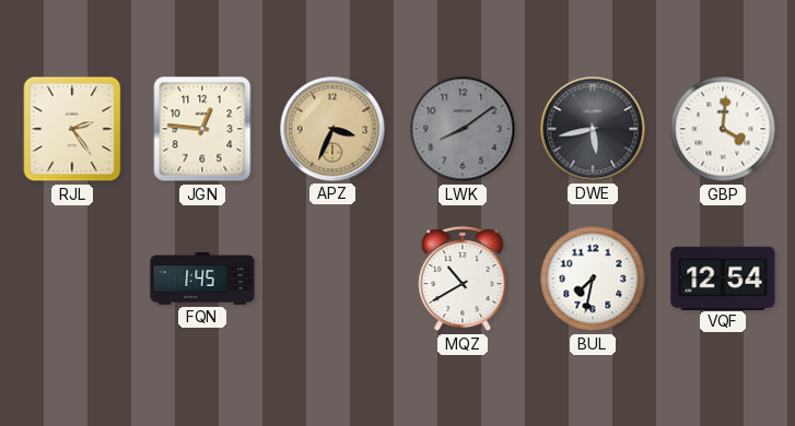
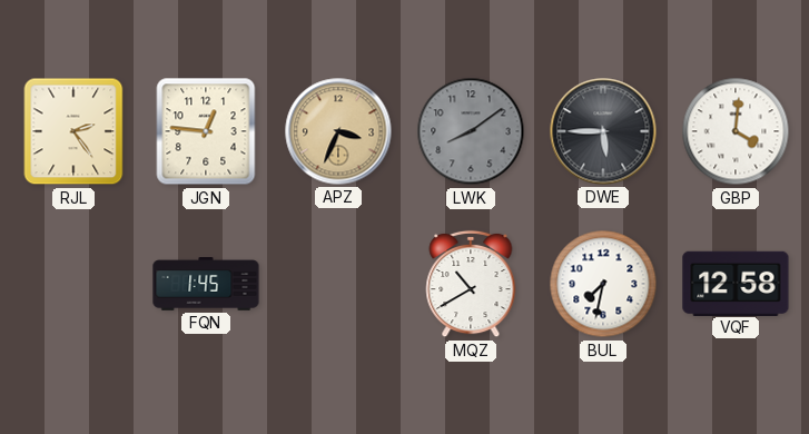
DWE: 5:43 -> 5:45
VQF: 12:54 -> 12:58
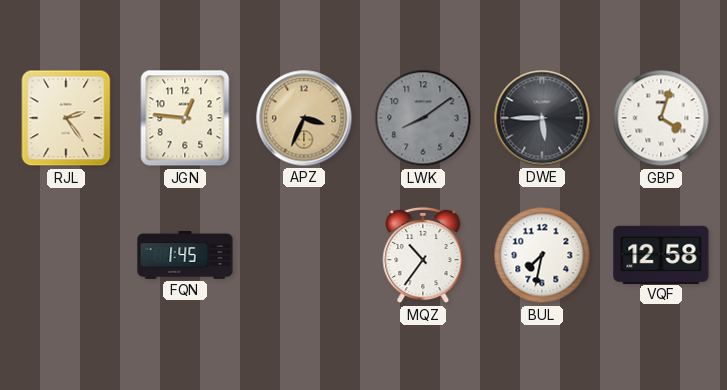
GBP: 4:01 -> 4:03
MQZ: 10:40 -> 10:36
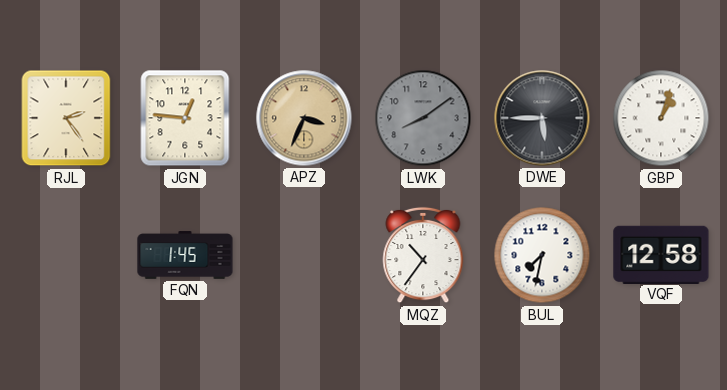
GBP: 4:03 -> 1:03
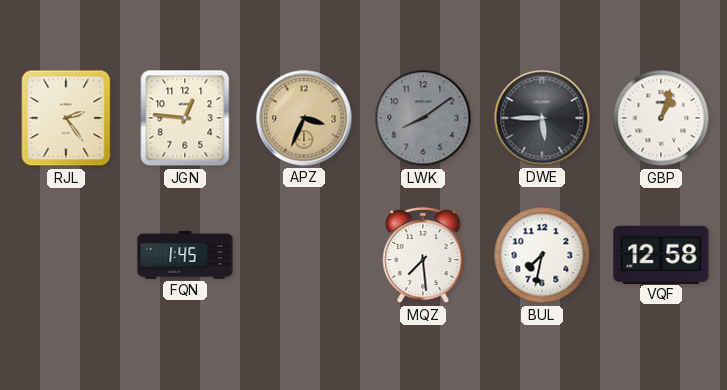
MQZ: 10:36 -> 7:29
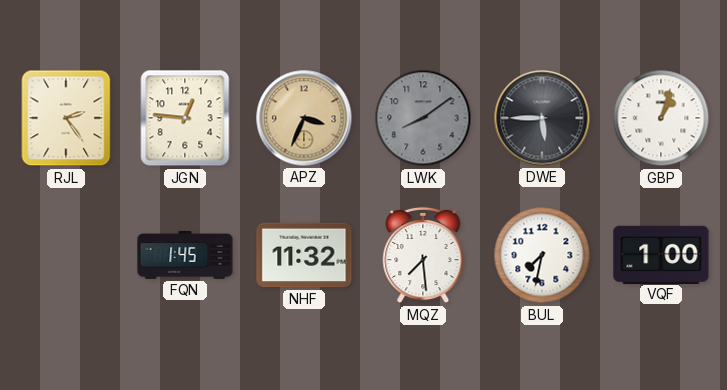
NHF: none -> 11:32
VQF: 12:58 -> 1:00
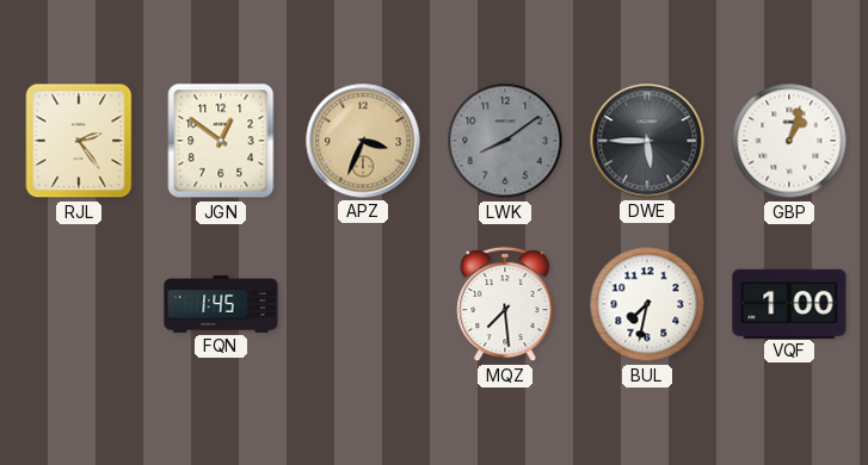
JGN: 12:46 -> 12:51
NHF: 11:32 -> none
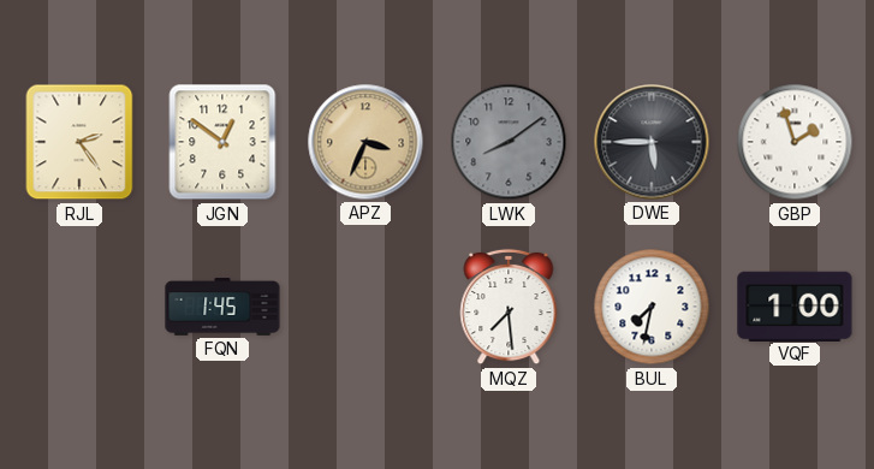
GBP: 1:03 -> 1:57
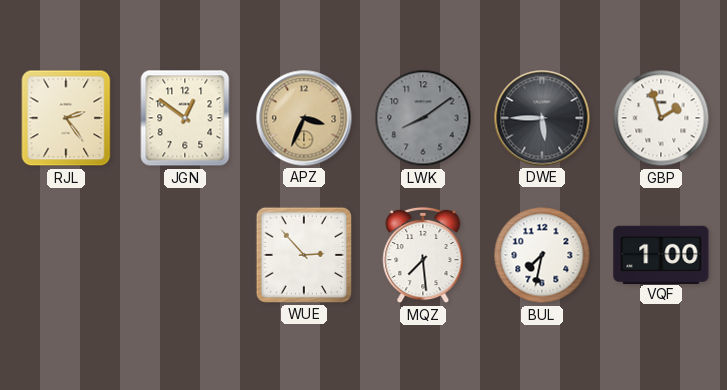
FQN: 1:45 -> none
WUE: none -> 2:53
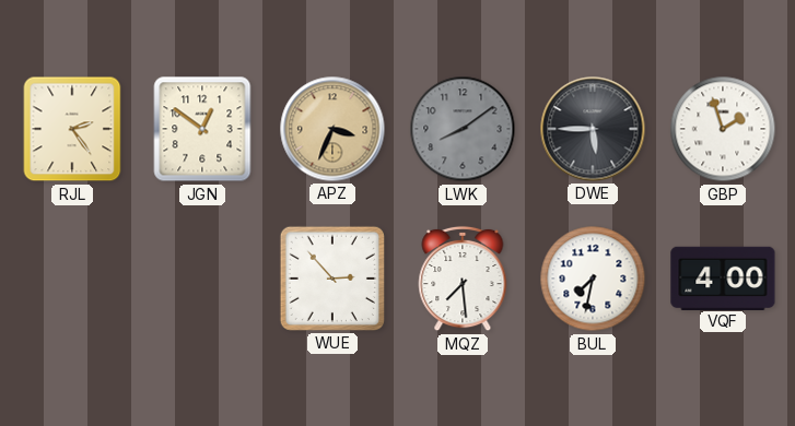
VQF: 1:00 -> 4:00
